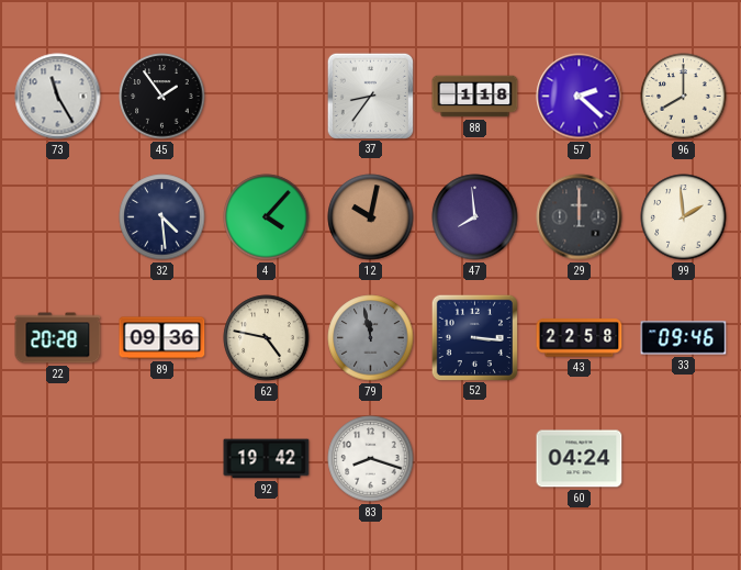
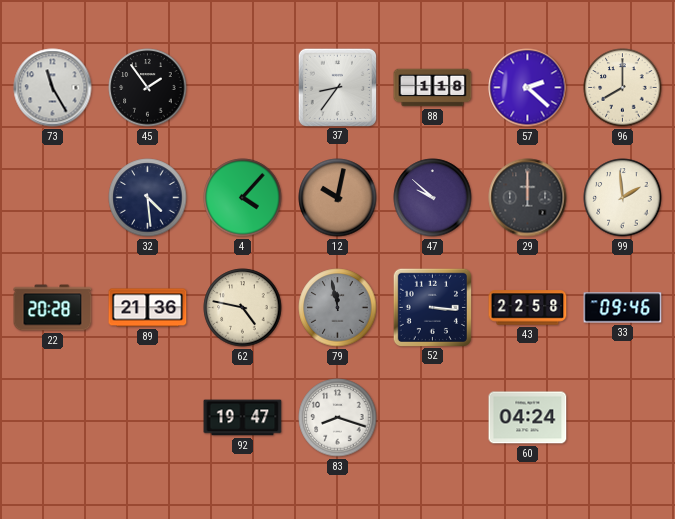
47: 7:59 -> 9:52
89: 09:36 -> 21:36
92: 19:42 -> 19:47
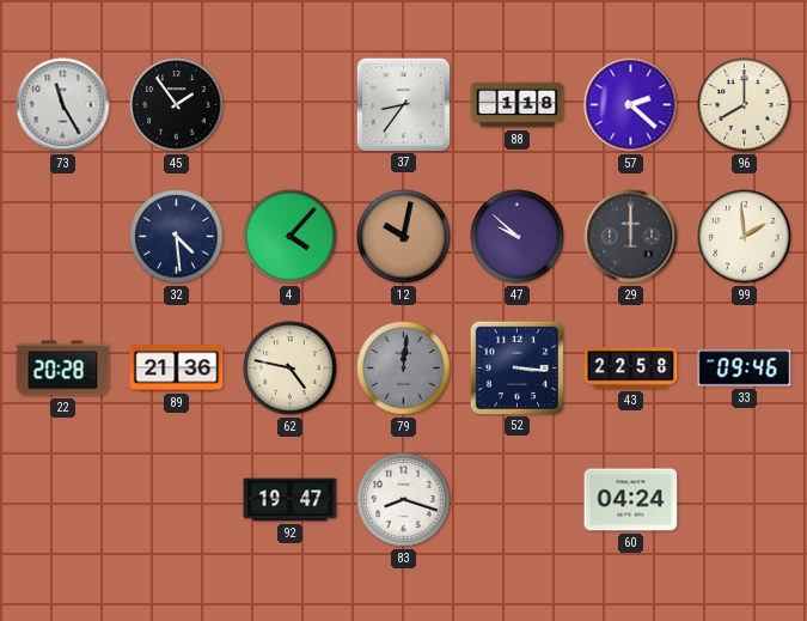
79: 11:58 -> 12:01
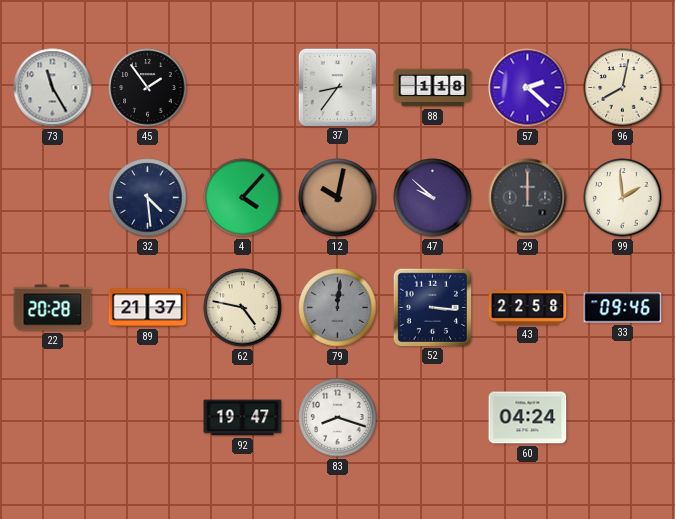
96: 8:00 -> 8:02
89: 21:36 -> 21:37
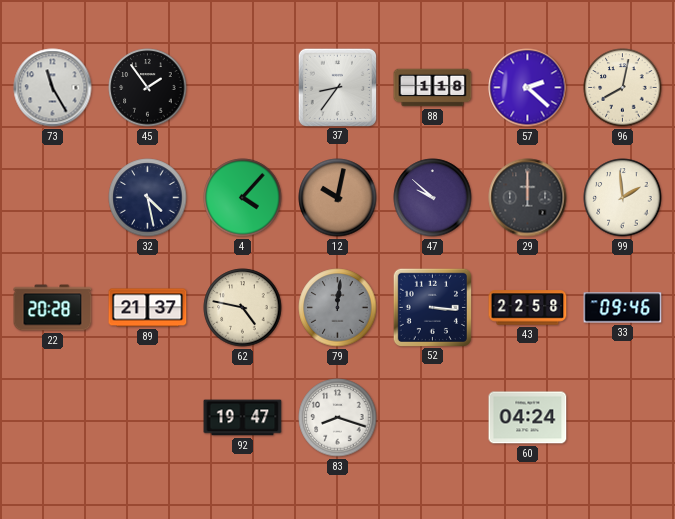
32: 4:29 -> 4:28
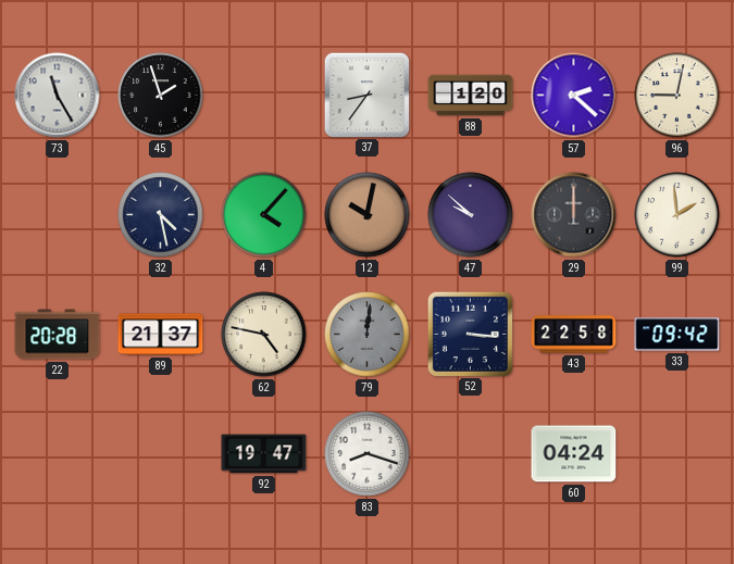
45: 1:54 -> 1:57
88: 1:18 -> 1:20
96: 8:02 -> 9:02
33: 09:46 -> 09:42
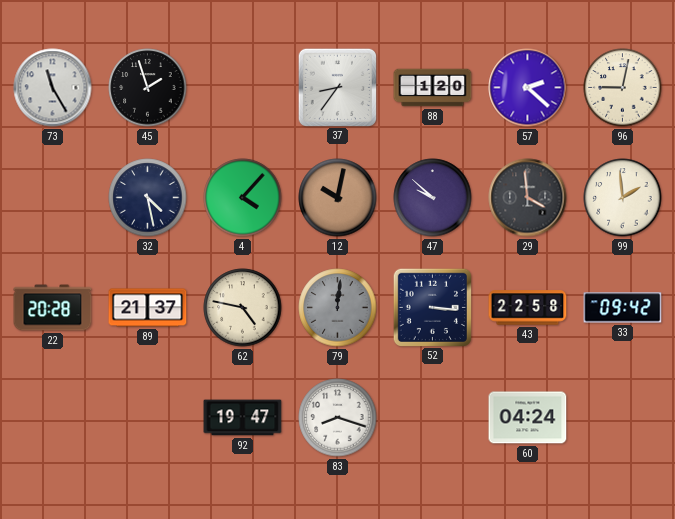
29: 12:00 -> 3:59
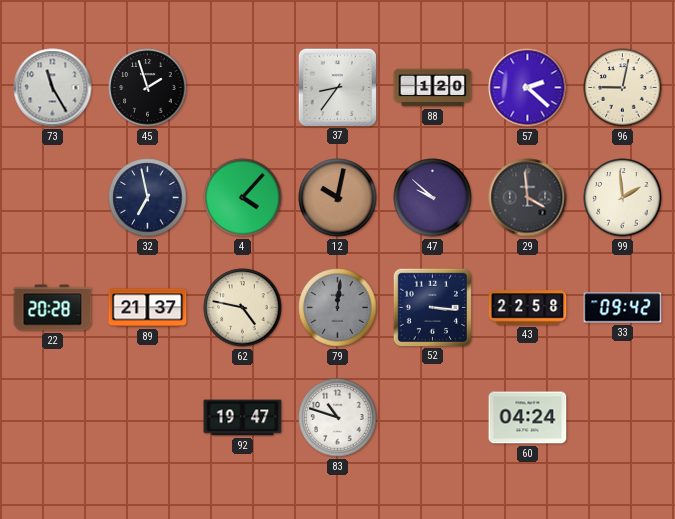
32: 4:28 -> 6:58
83: 8:18 -> 10:48
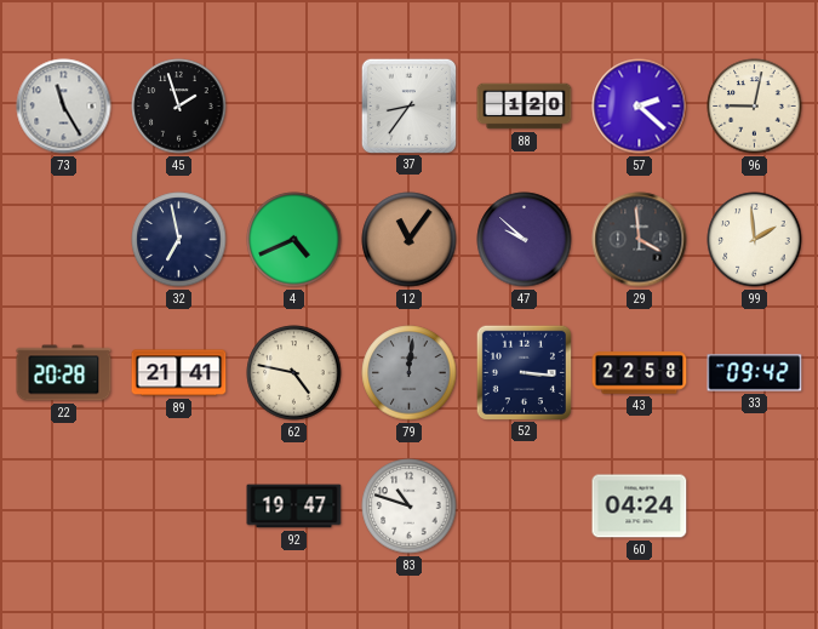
4: 4:07 -> 4:41
12: 10:02 -> 11:06
89: 21:37 -> 21:41
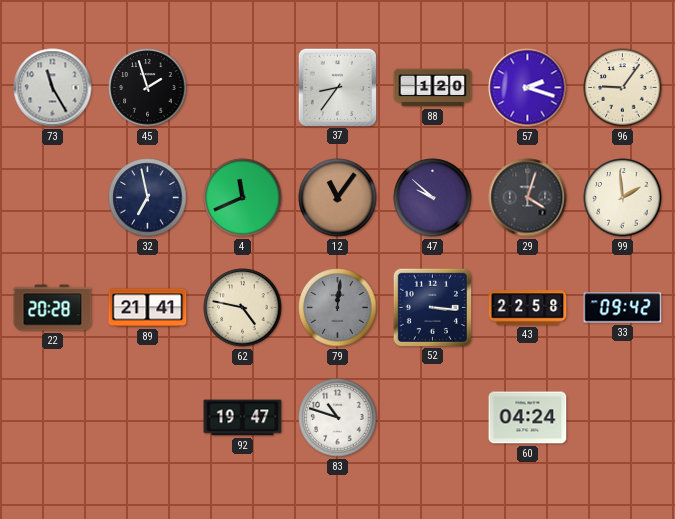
57: 2:22 -> 2:18
96: 9:02 -> 9:06
4: 4:41 -> 11:41
29: 3:59 -> 4:03
